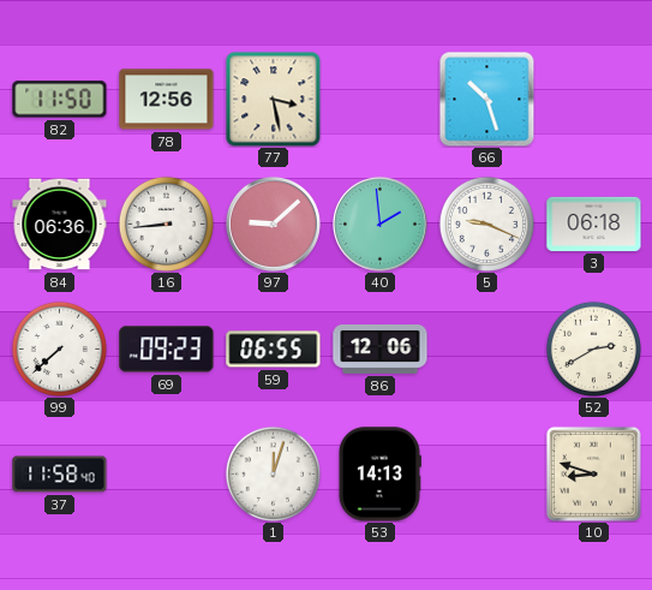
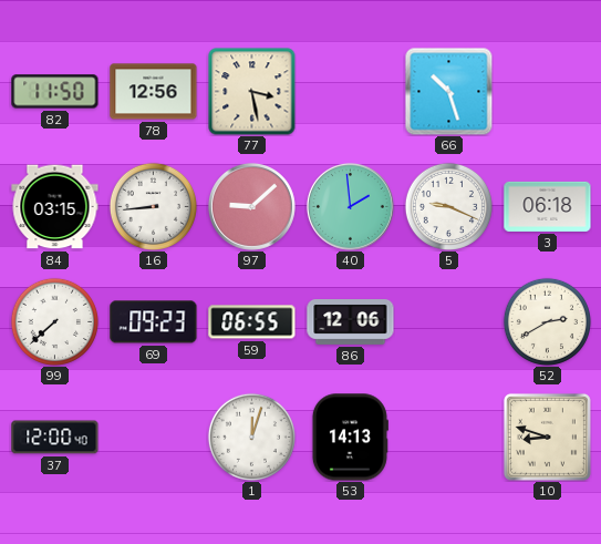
84: 06:36 -> 03:15
37: 11:58 -> 12:00
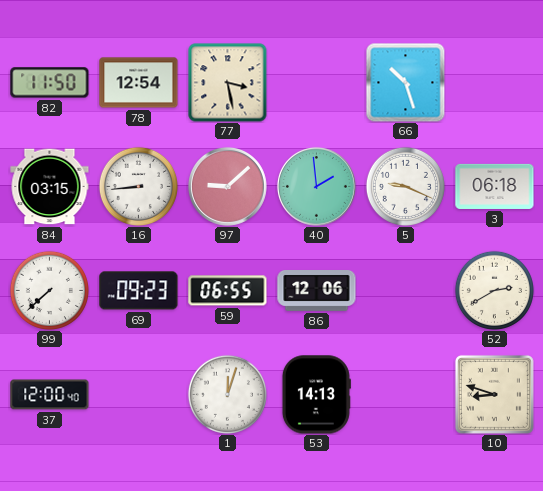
78: 12:56 -> 12:54
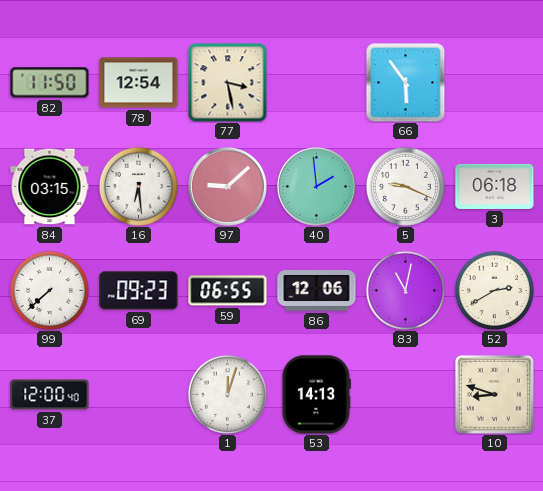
66: 10:27 -> 5:54
16: 8:44 -> 6:29
83: none -> 11:02
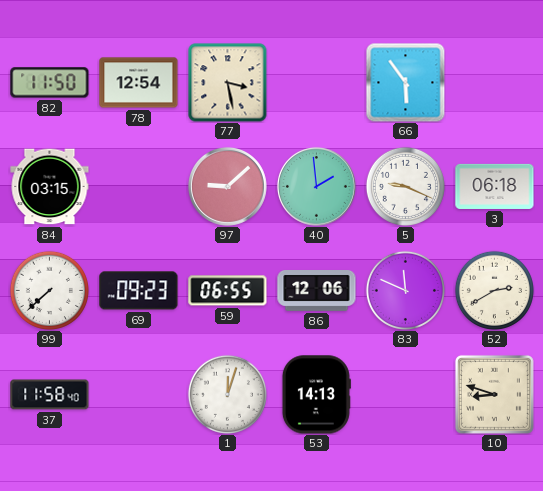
16: 6:29 -> none
83: 11:02 -> 11:49
37: 12:00 -> 11:58
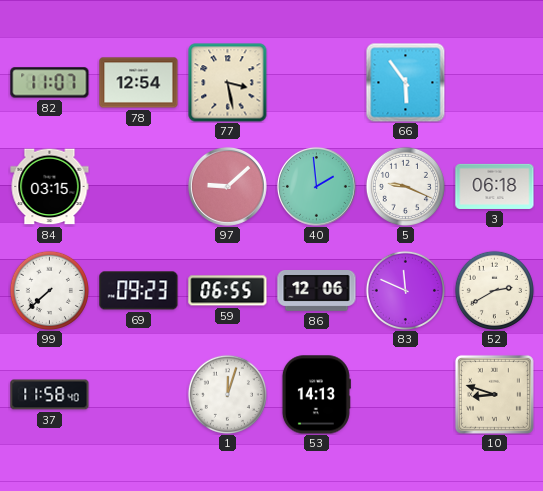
82: 11:50 -> 11:07
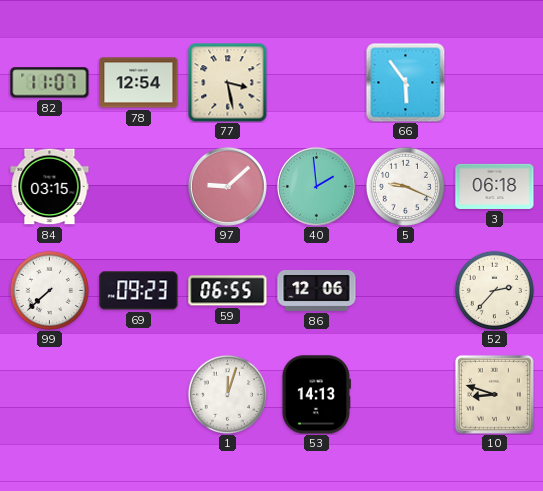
83: 11:49 -> none
52: 2:40 -> 2:37
37: 11:58 -> none
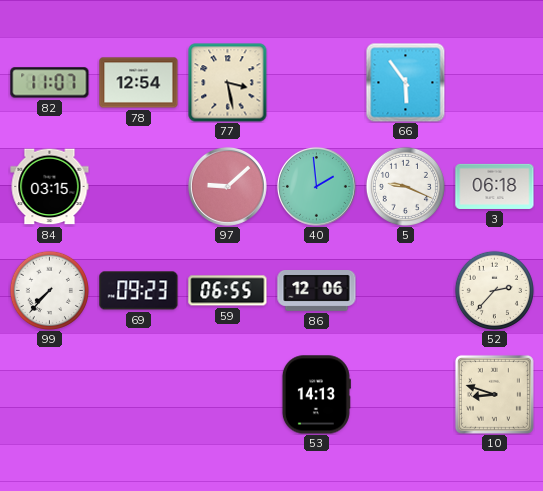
99: 7:38 -> 7:37
1: 12:03 -> none
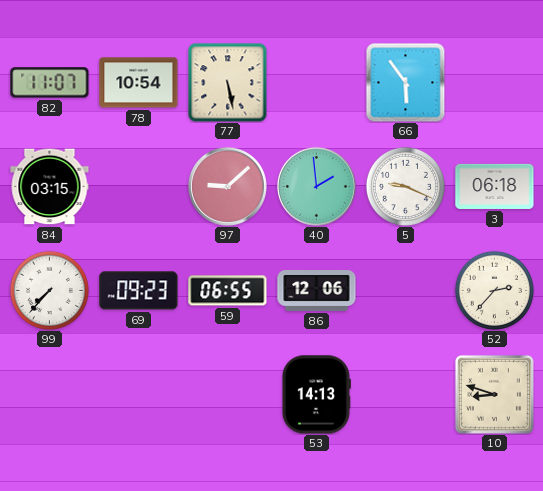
78: 12:54 -> 10:54
77: 3:28 -> 5:28
